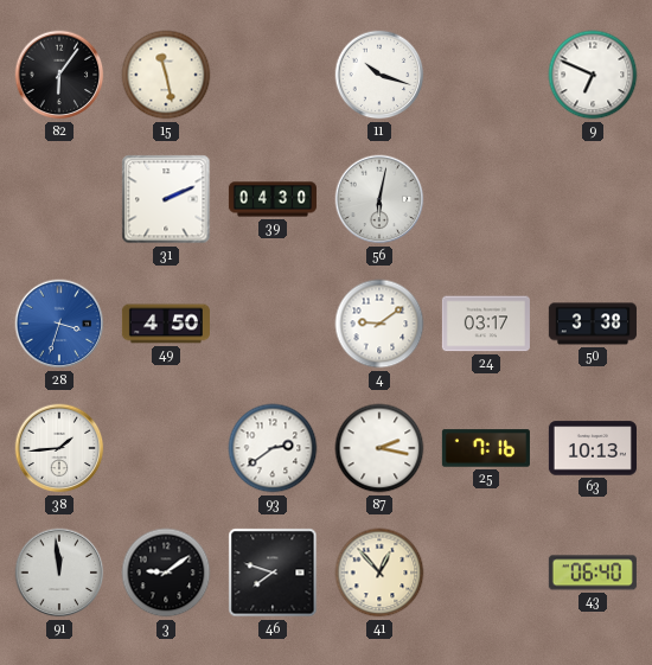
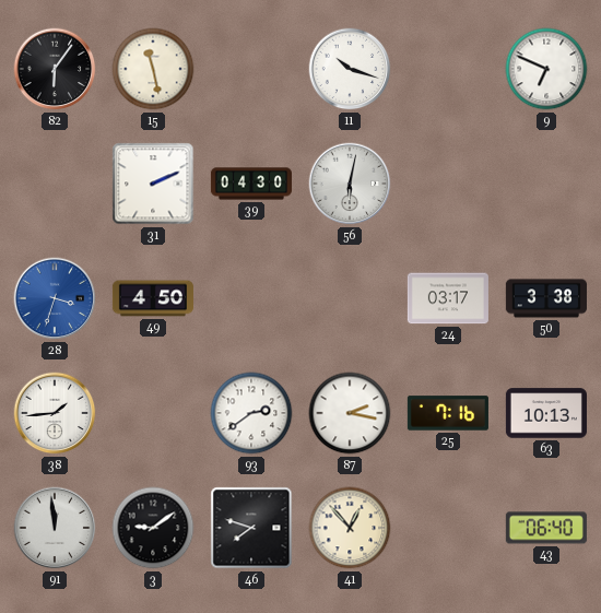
4: 9:09 -> none
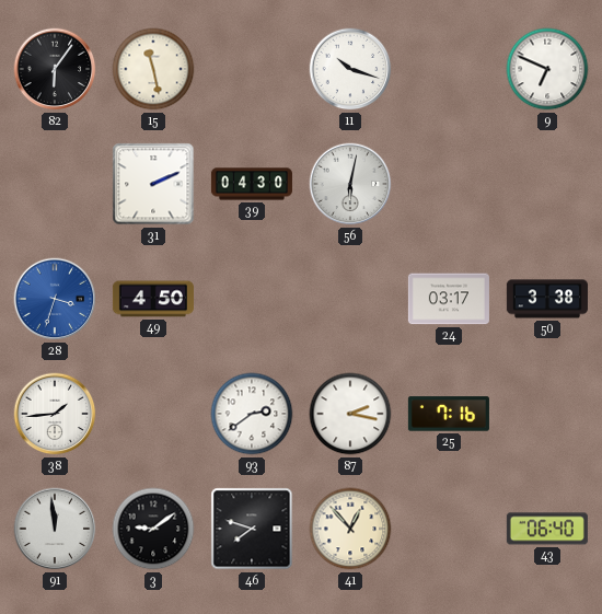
63: 10:13 -> none
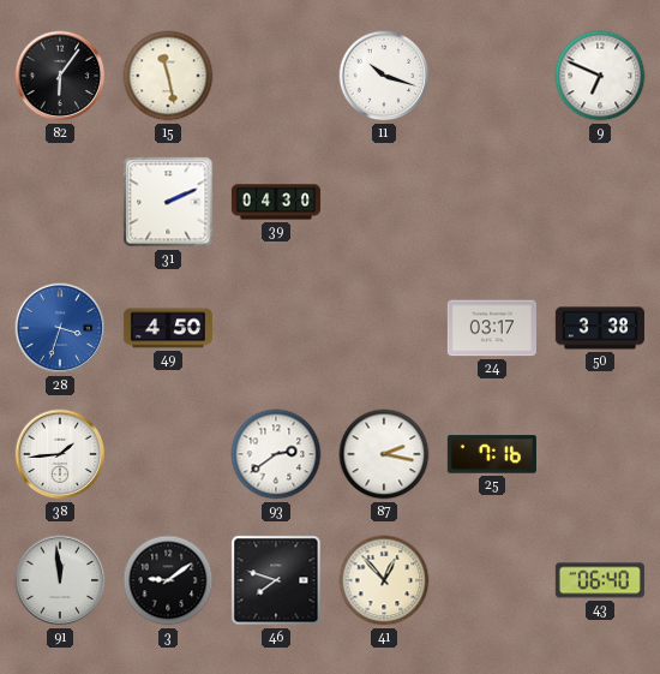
56: 6:02 -> none
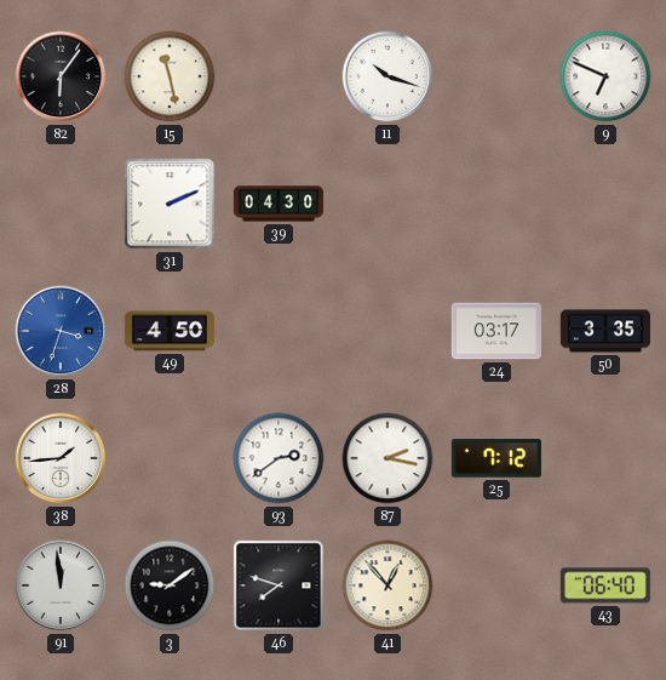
50: 3:38 -> 3:35
25: 7:16 -> 7:12
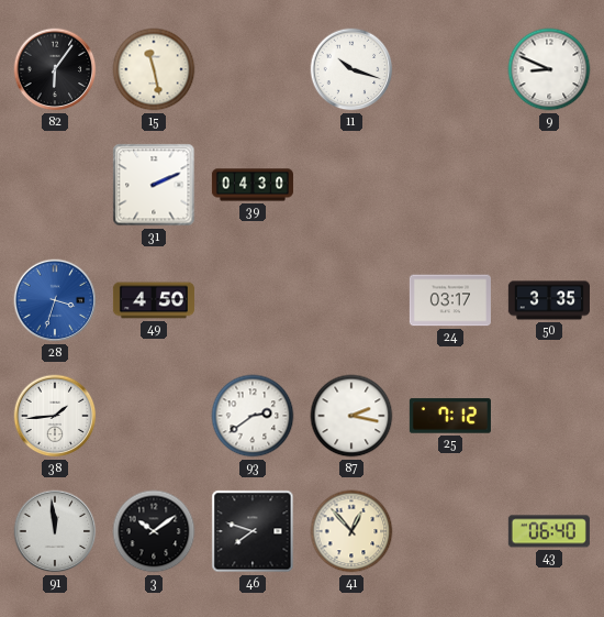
9: 6:49 -> 8:49
3: 9:09 -> 10:09
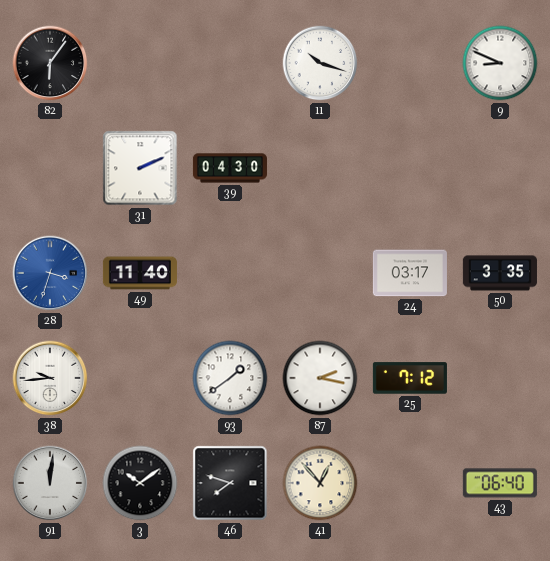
15: 11:28 -> none
49: 4:50 -> 11:40
38: 1:44 -> 9:44
93: 2:39 -> 1:39
91: 11:59 -> 12:01
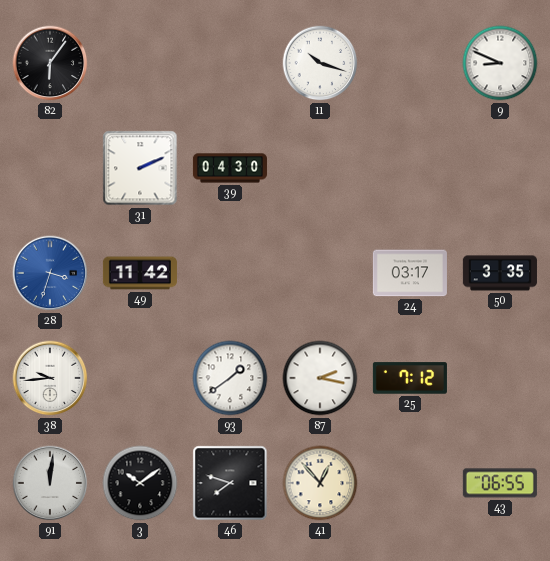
49: 11:40 -> 11:42
43: 06:40 -> 06:55
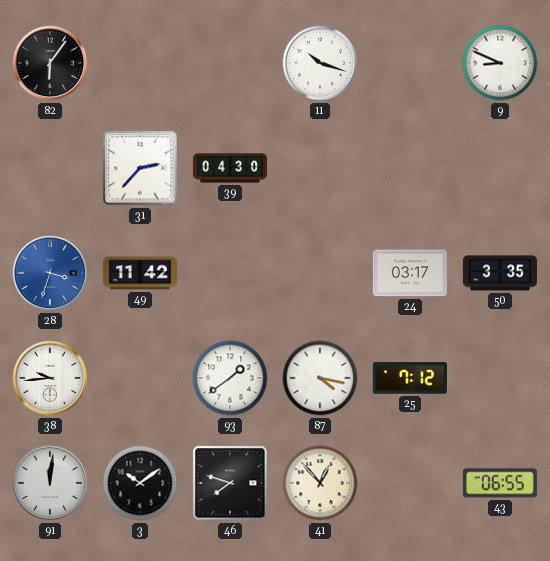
31: 2:11 -> 2:37
87: 2:17 -> 4:17
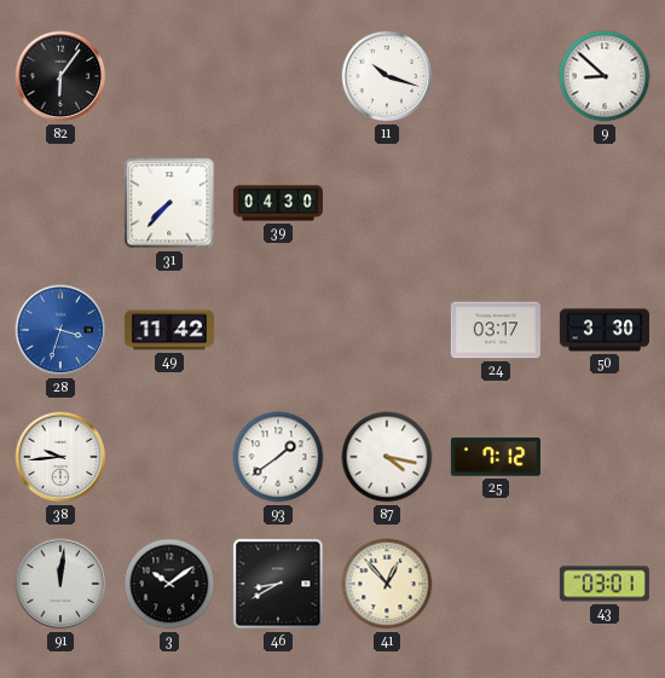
9: 8:49 -> 8:52
31: 2:37 -> 7:37
50: 3:35 -> 3:30
46: 7:48 -> 8:40
43: 06:55 -> 03:01
